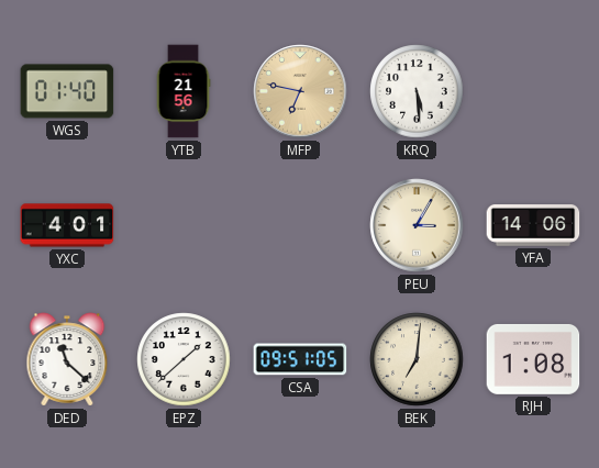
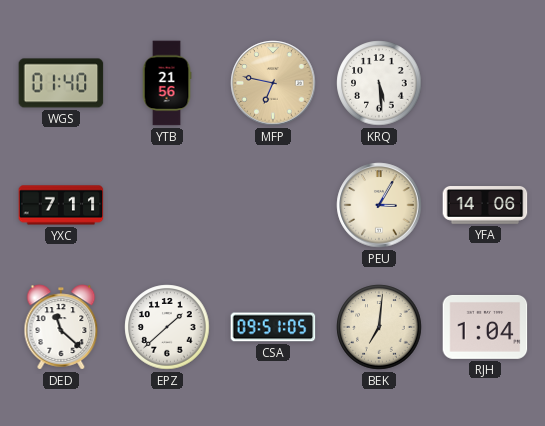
YXC: 4:01 -> 7:11
RJH: 1:08 -> 1:04
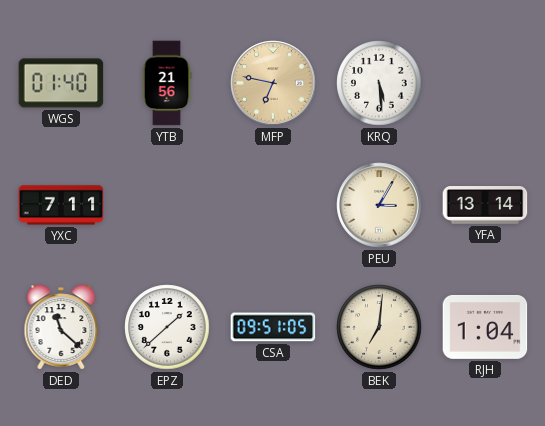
YFA: 14:06 -> 13:14
